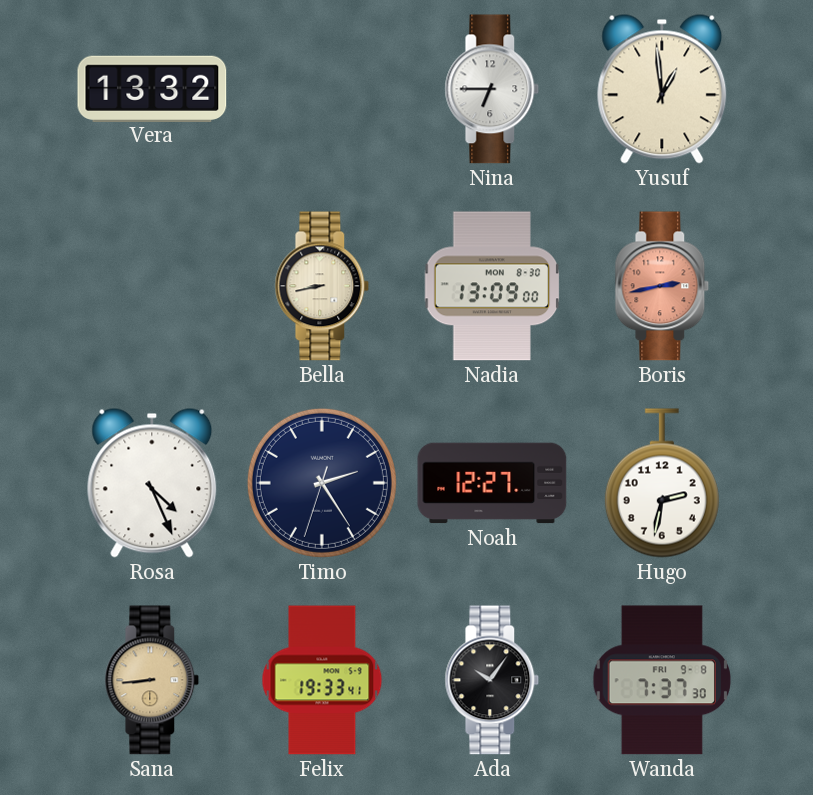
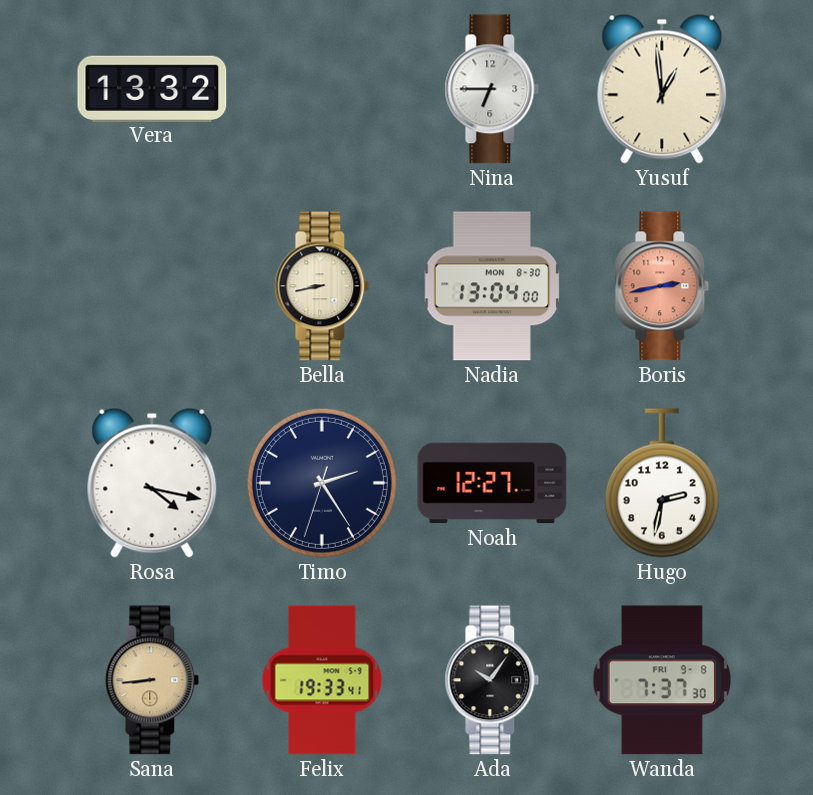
Nadia: 13:09 -> 13:04
Rosa: 4:26 -> 4:17
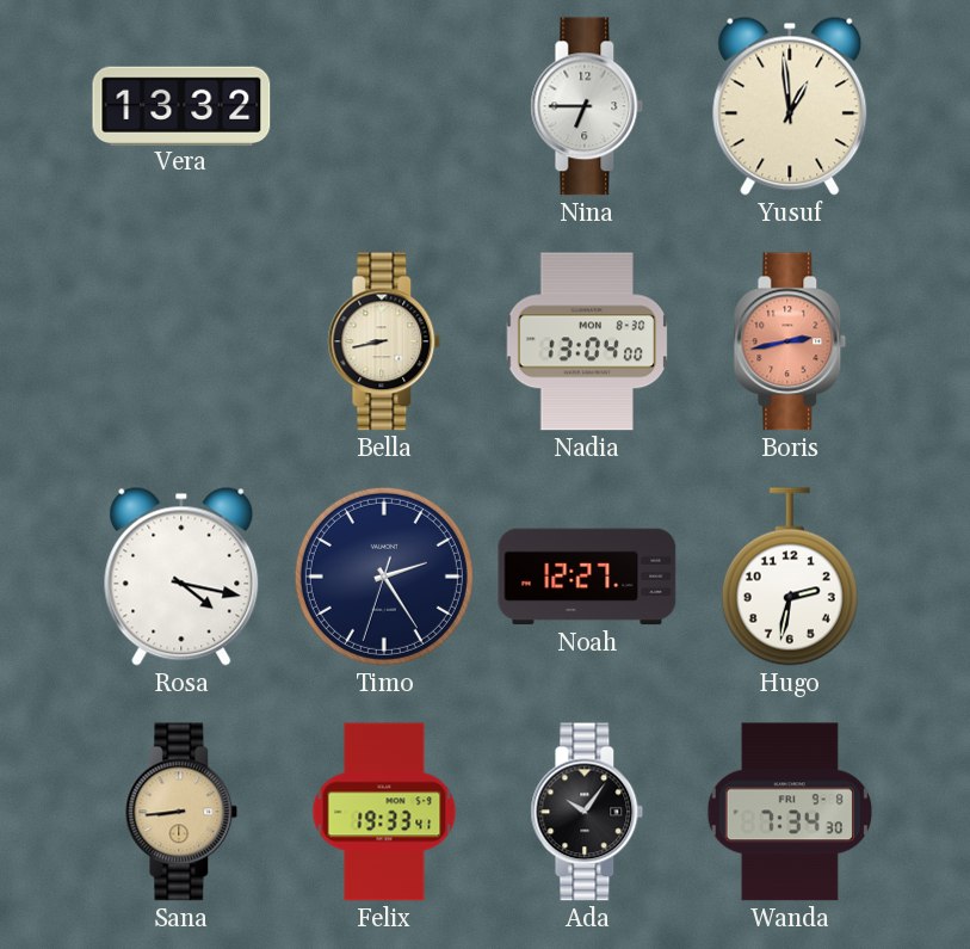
Wanda: 7:37 -> 7:34
